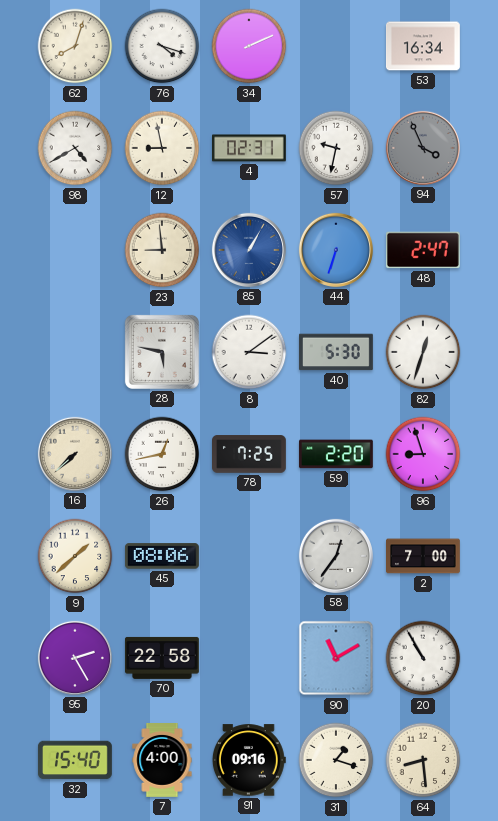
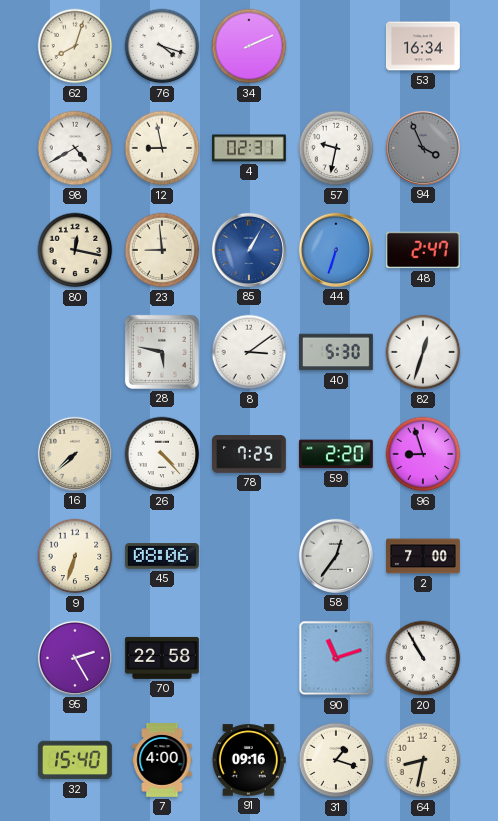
80: none -> 12:17
26: 12:43 -> 4:23
9: 1:38 -> 6:33
90: 11:10 -> 11:12
64: 8:29 -> 8:32
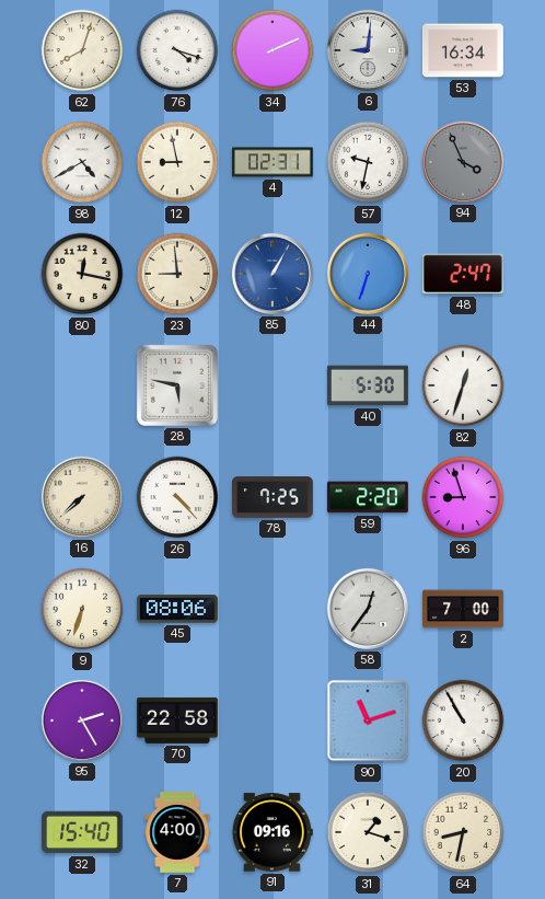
6: none -> 9:01
8: 3:09 -> none
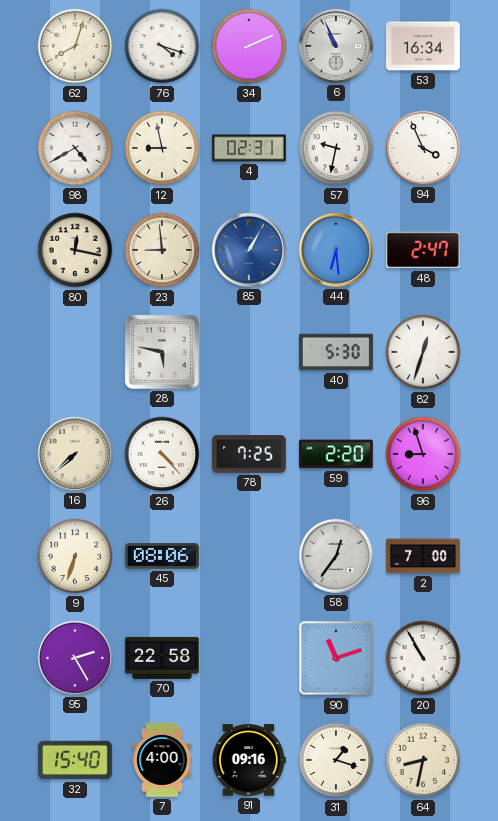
6: 9:01 -> 10:56
94 dial: grey -> white
44: 6:33 -> 6:29
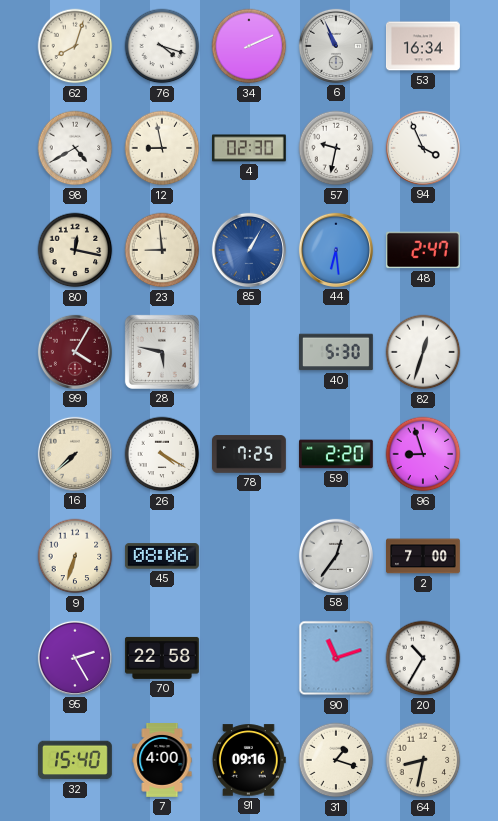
4: 02:31 -> 02:30
99: none -> 4:05
26: 4:23 -> 4:20
20: 10:55 -> 10:35
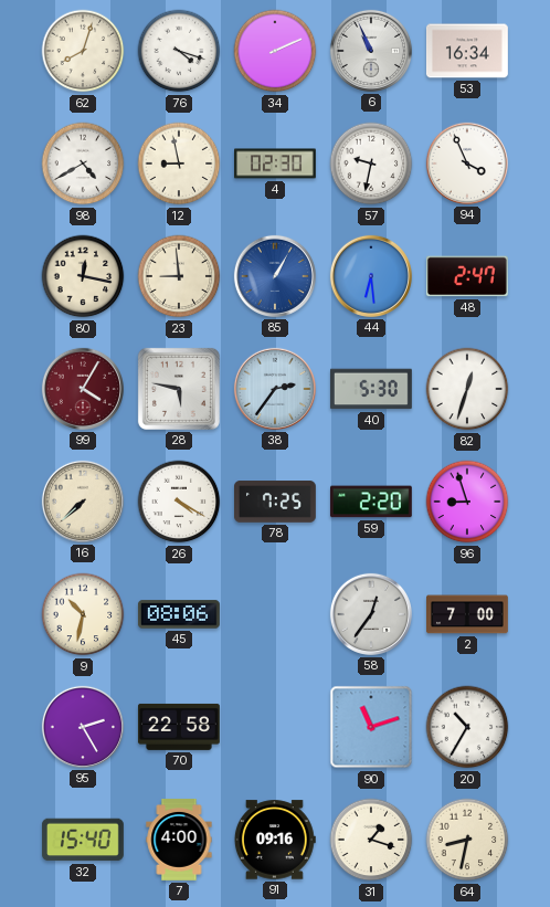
38: none -> 2:36
9: 6:33 -> 10:32
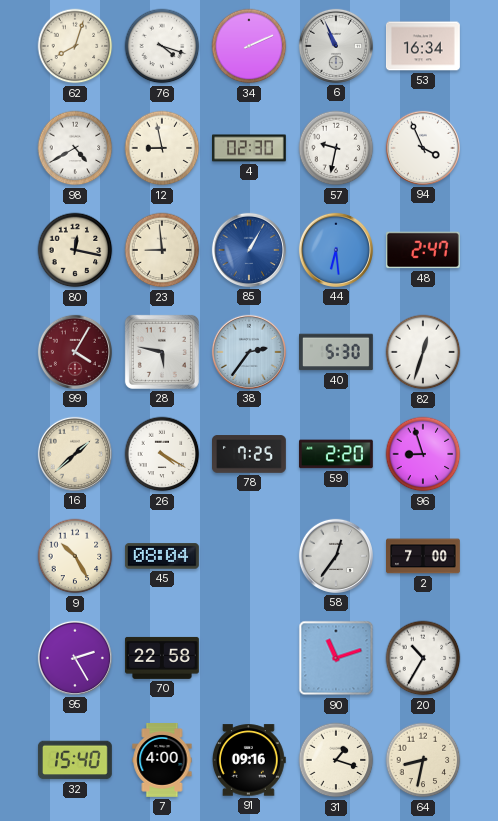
16: 7:38 -> 1:38
9: 10:32 -> 10:25
45: 08:06 -> 08:04
